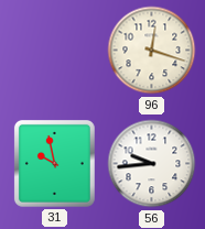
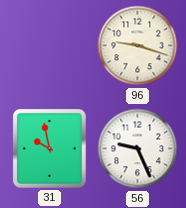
96: 12:18 -> 9:18
56: 9:44 -> 9:26
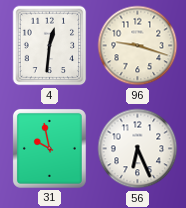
4: none -> 12:31
56: 9:26 -> 6:26
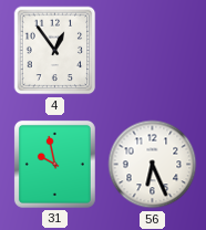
4: 12:31 -> 12:54
96: 9:18 -> none
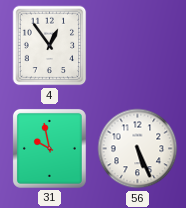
56: 6:26 -> 5:26
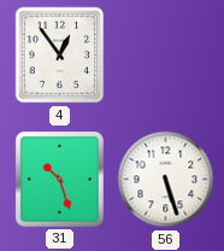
31: 9:58 -> 10:27
56: 5:26 -> 5:27
